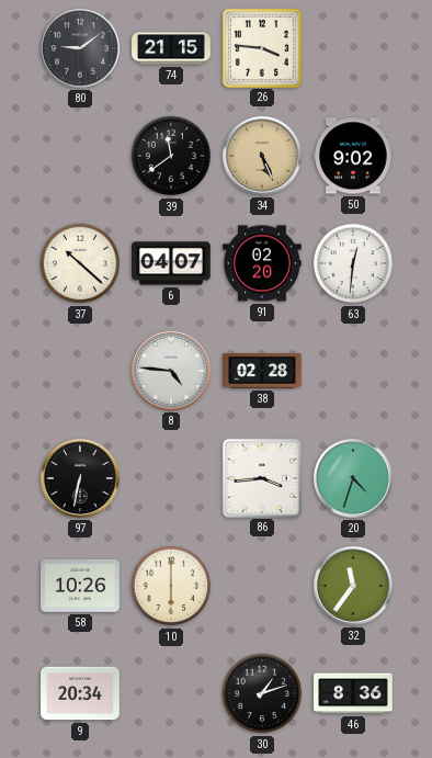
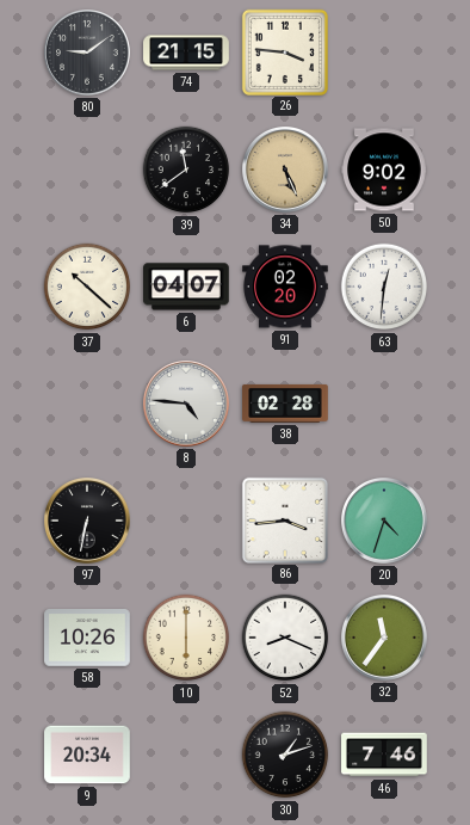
52: none -> 8:19
46: 8:36 -> 7:46
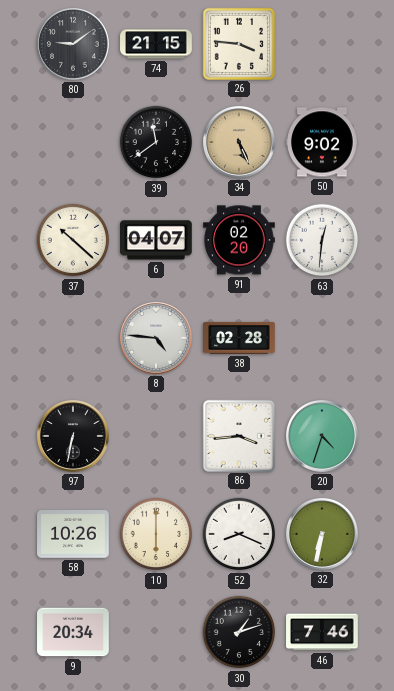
32: 11:36 -> 6:32
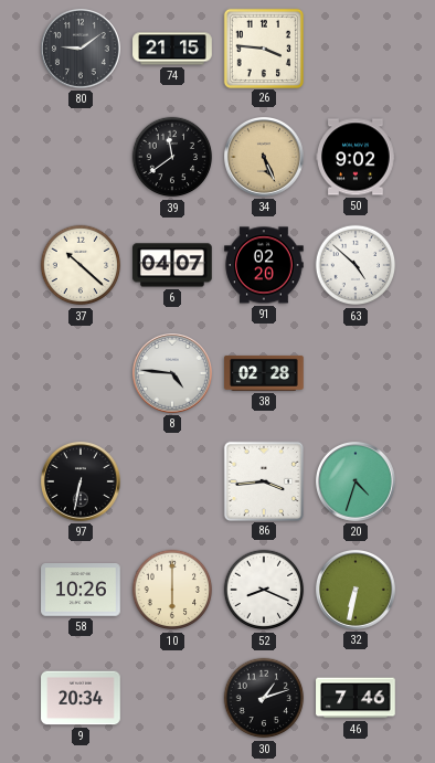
63: 12:31 -> 4:52
